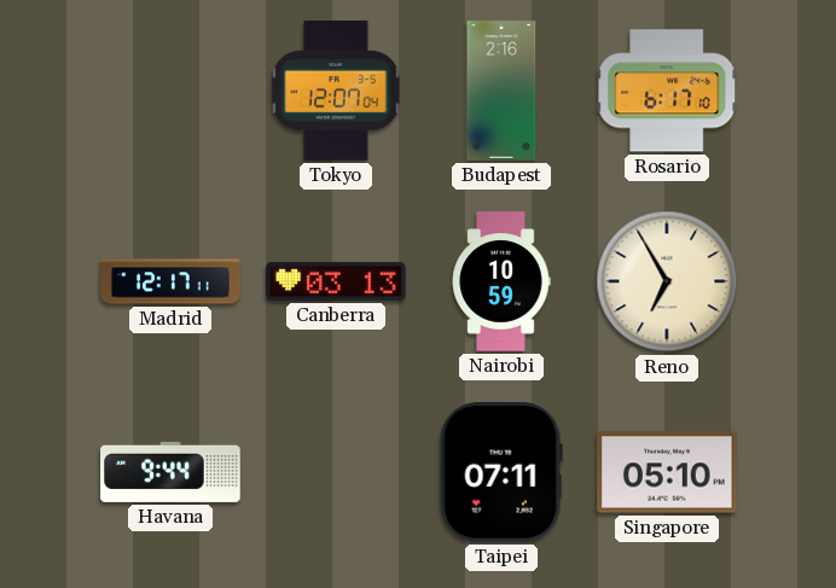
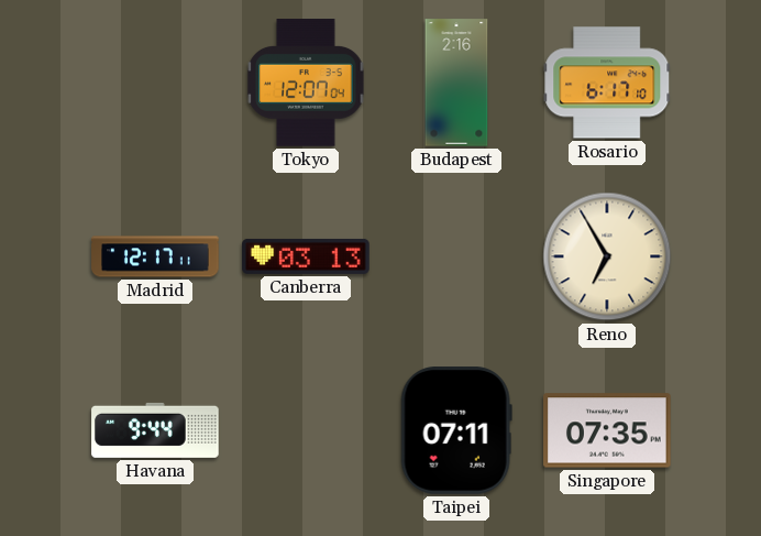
Nairobi: 10:59 -> none
Singapore: 05:10 -> 07:35
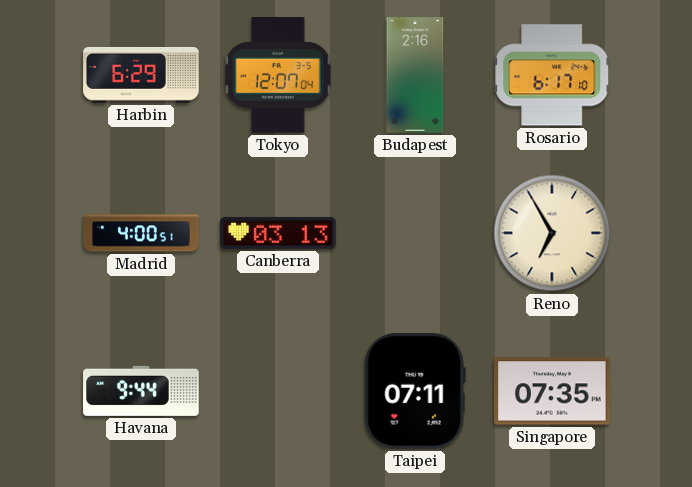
Harbin: none -> 6:29
Madrid: 12:17 -> 4:00
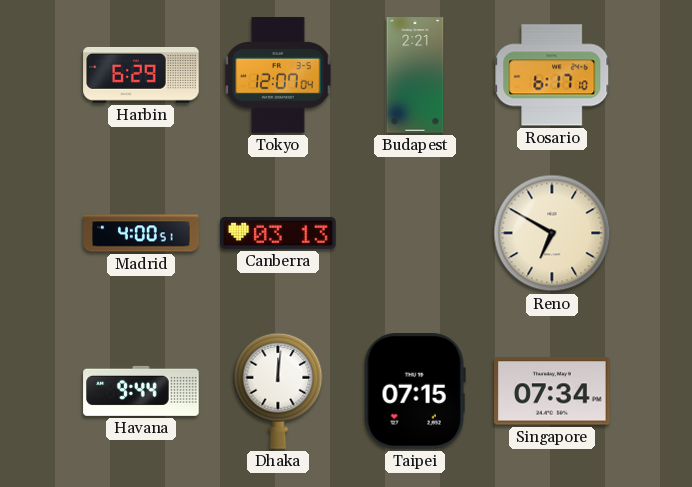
Budapest: 2:16 -> 2:21
Reno: 6:55 -> 6:50
Dhaka: none -> 12:01
Taipei: 07:11 -> 07:15
Singapore: 07:35 -> 07:34
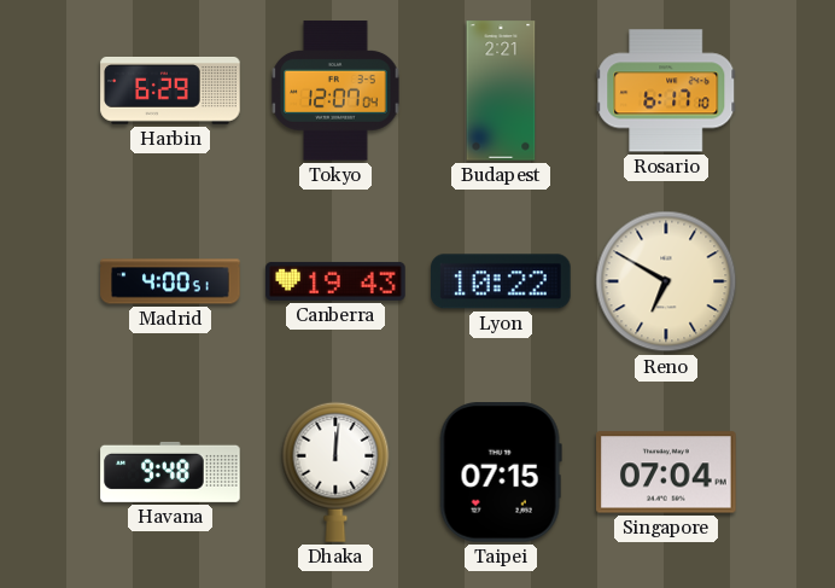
Canberra: 03:13 -> 19:43
Lyon: none -> 10:22
Havana: 9:44 -> 9:48
Singapore: 07:34 -> 07:04
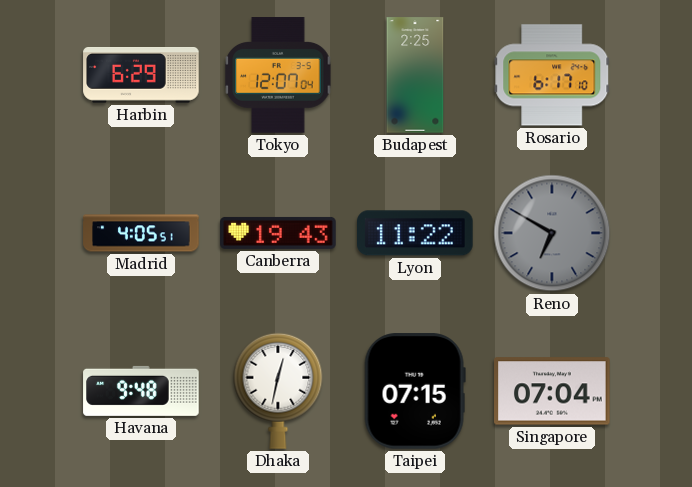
Budapest: 2:21 -> 2:25
Madrid: 4:00 -> 4:05
Lyon: 10:22 -> 11:22
Reno dial: cream -> grey
Dhaka: 12:01 -> 12:32
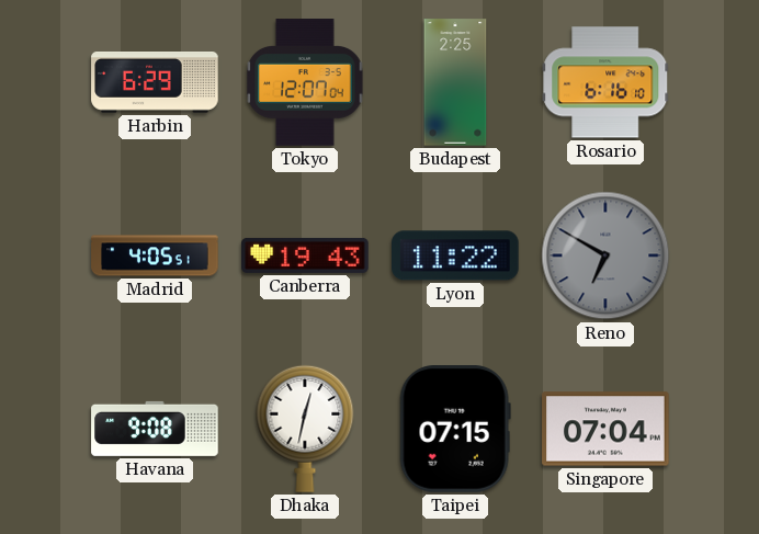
Rosario: 6:17 -> 6:16
Havana: 9:48 -> 9:08
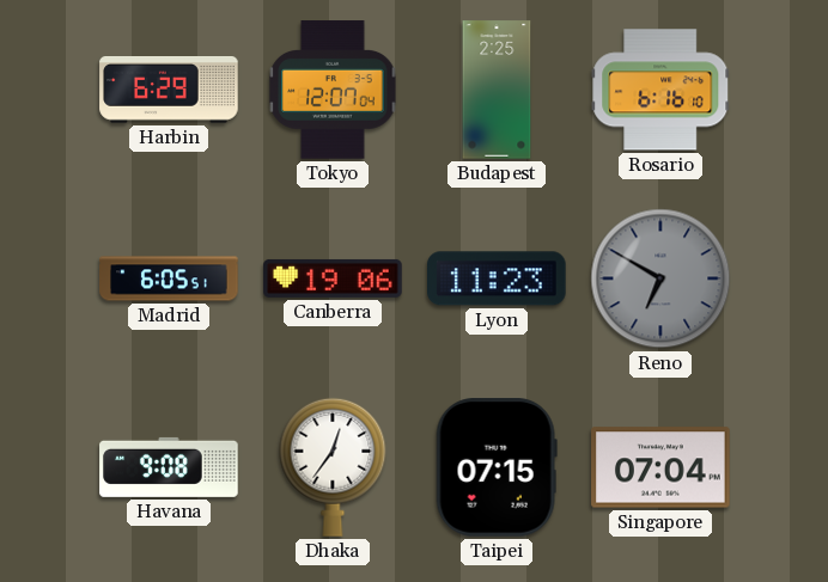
Madrid: 4:05 -> 6:05
Canberra: 19:43 -> 19:06
Lyon: 11:22 -> 11:23
Dhaka: 12:32 -> 12:36
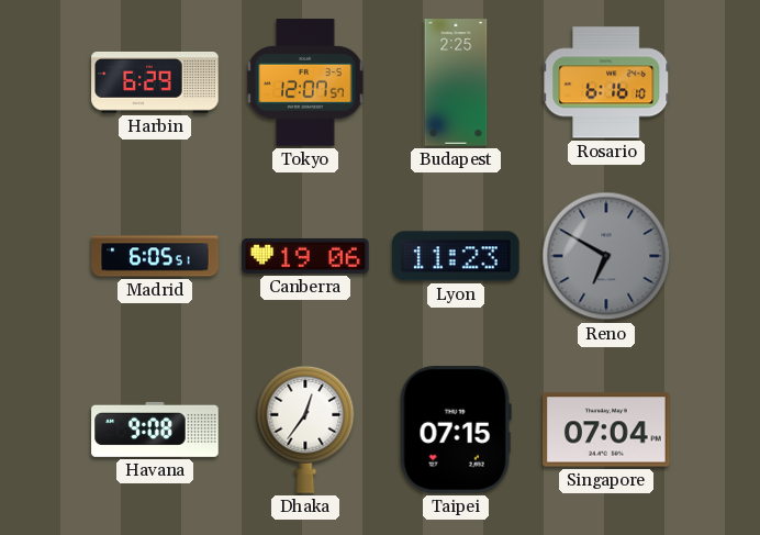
Tokyo: 12:07:04 -> 12:07:57
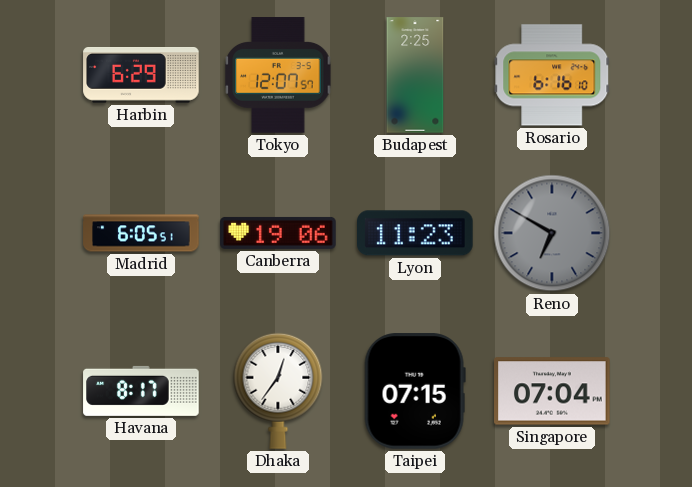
Havana: 9:08 -> 8:17
